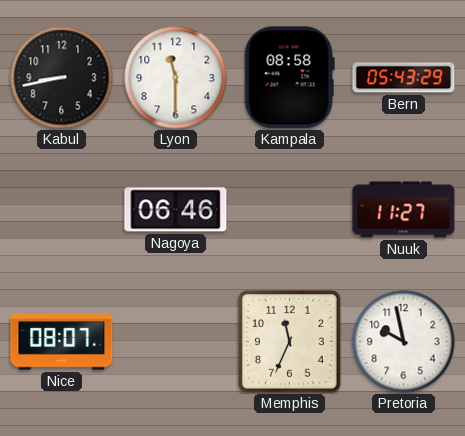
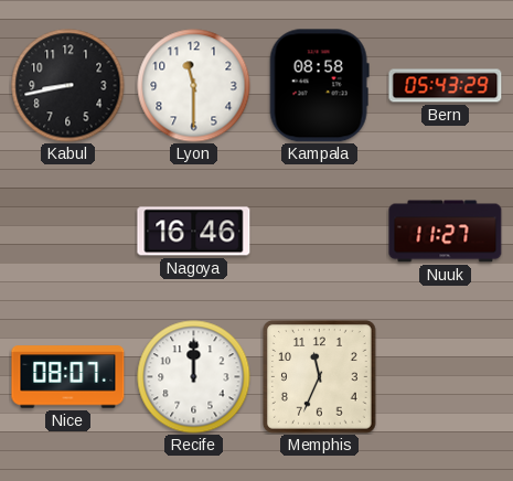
Nagoya: 06:46 -> 16:46
Recife: none -> 12:00
Pretoria: 9:58 -> none
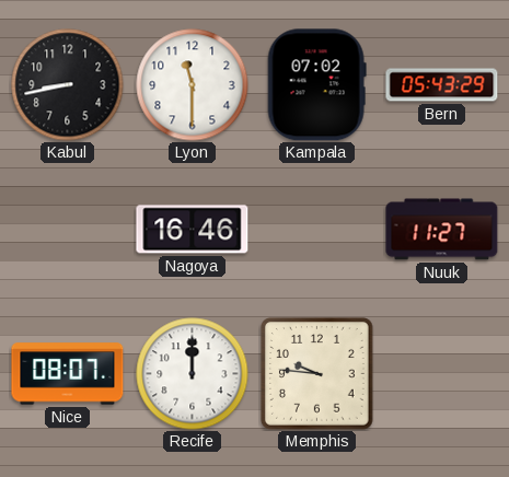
Kampala: 08:58 -> 07:02
Memphis: 11:34 -> 9:46
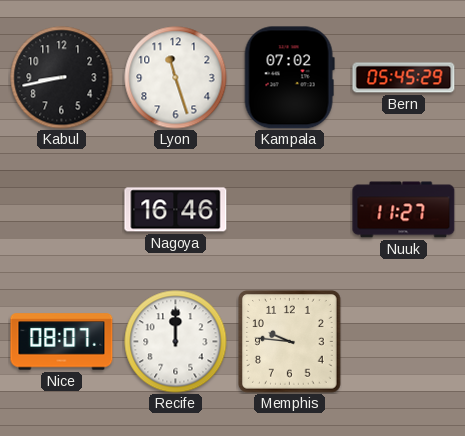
Lyon: 11:30 -> 11:27
Bern: 05:43 -> 05:45
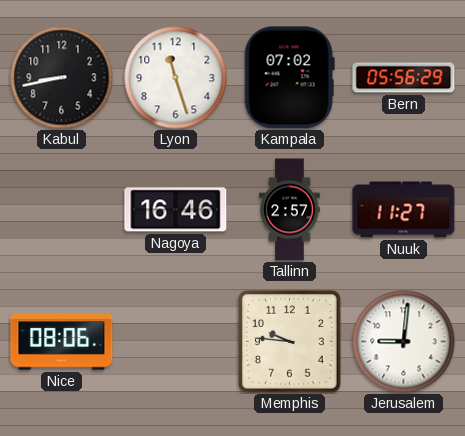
Bern: 05:45 -> 05:56
Tallinn: none -> 2:57
Nice: 08:07 -> 08:06
Recife: 12:00 -> none
Jerusalem: none -> 9:01
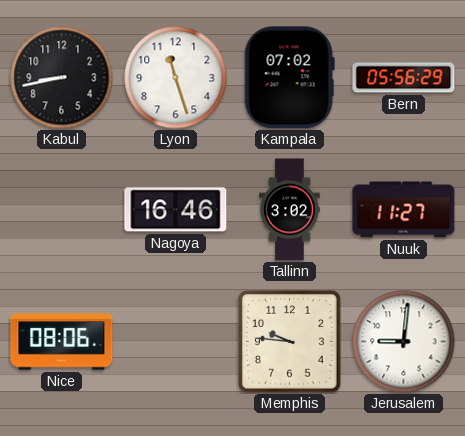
Tallinn: 2:57 -> 3:02
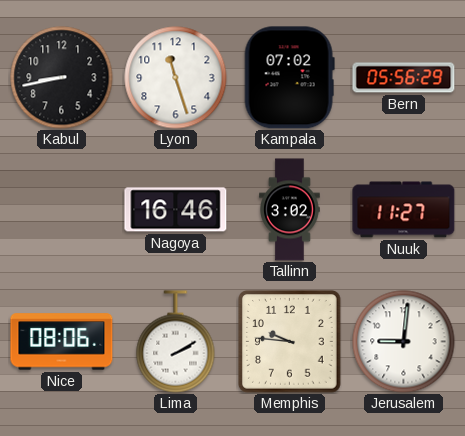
Lima: none -> 2:10
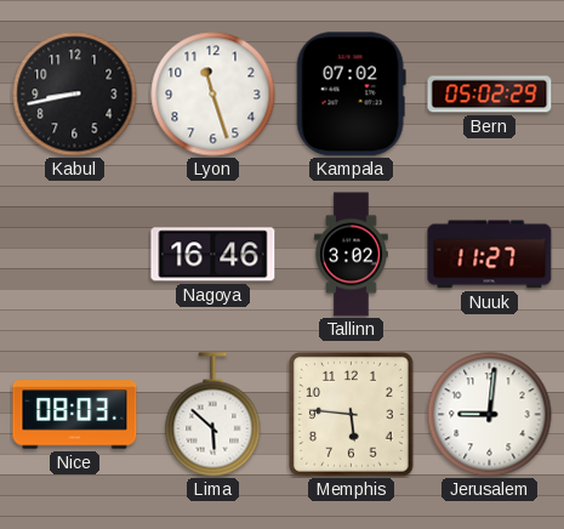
Bern: 05:56 -> 05:02
Nice: 08:06 -> 08:03
Lima: 2:10 -> 5:52
Memphis: 9:46 -> 5:46
